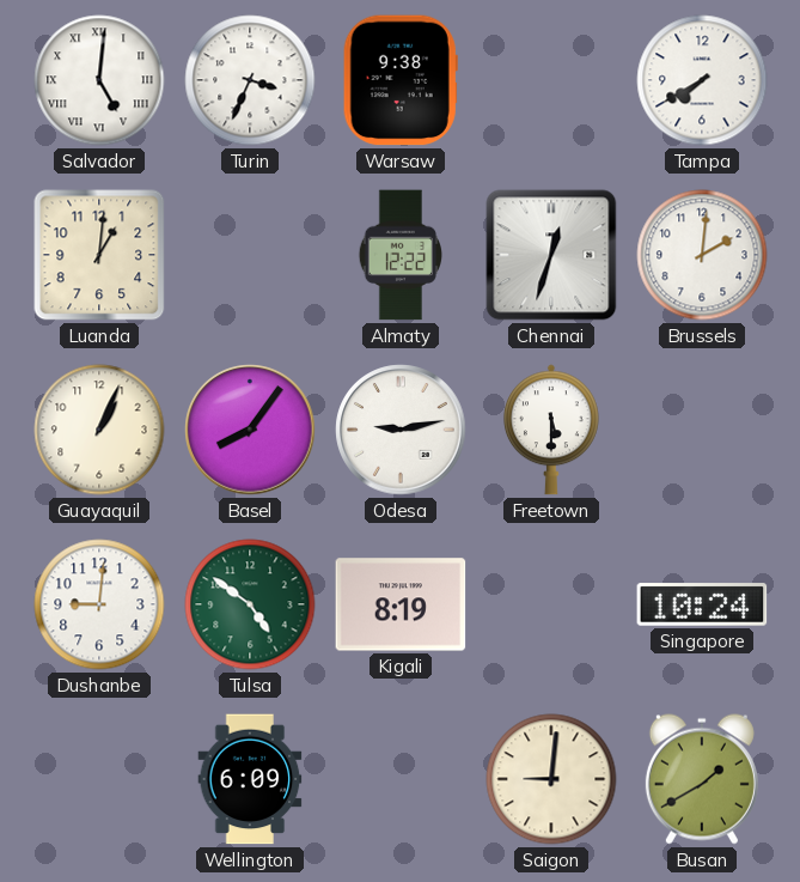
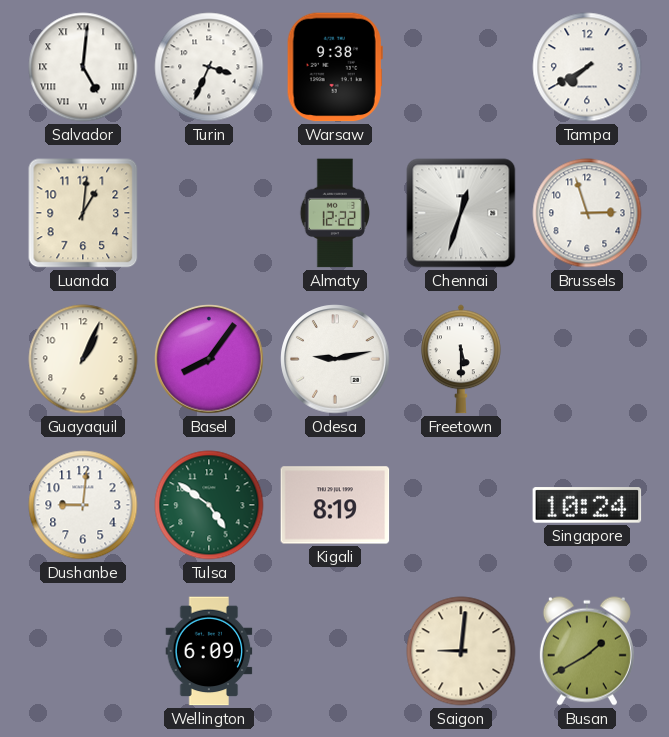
Brussels: 2:01 -> 2:57
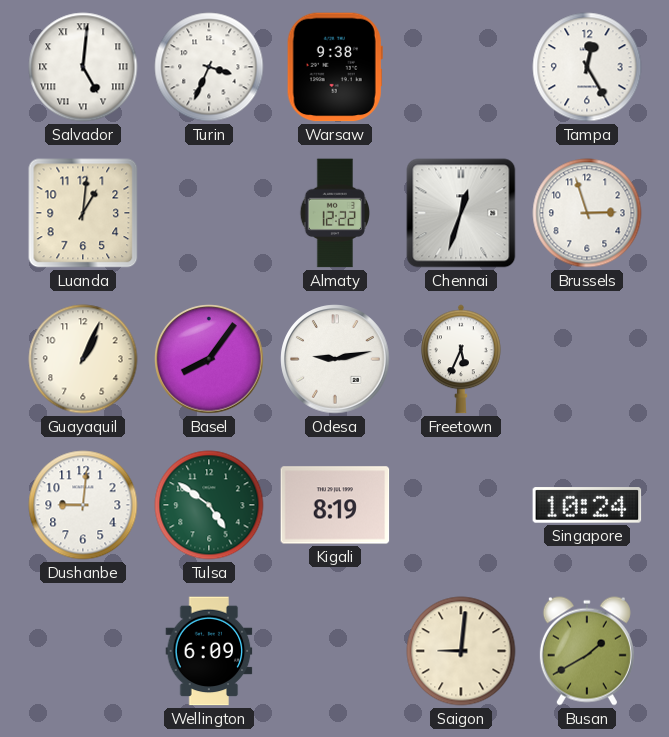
Tampa: 7:40 -> 12:25
Freetown: 5:30 -> 5:34
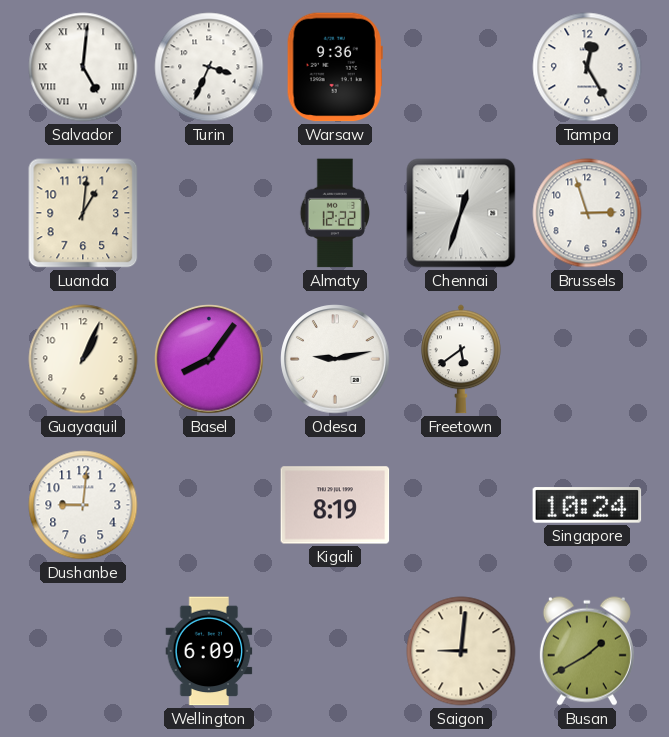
Warsaw: 9:38 -> 9:36
Freetown: 5:34 -> 5:39
Tulsa: 4:51 -> none
